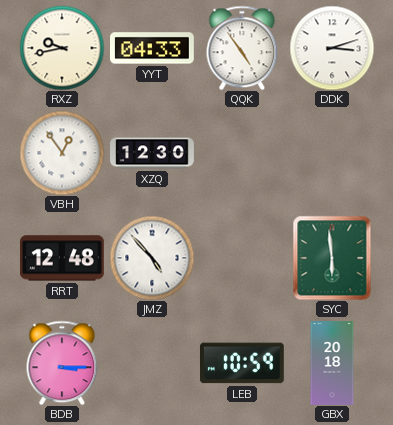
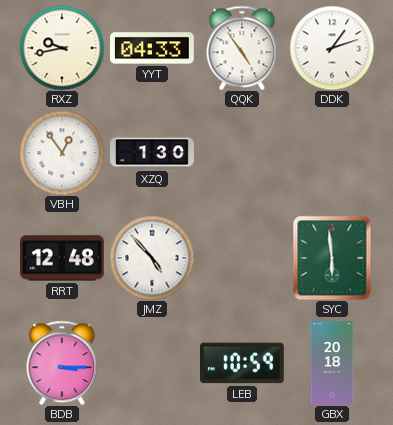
DDK: 3:12 -> 1:12
XZQ: 12:30 -> 1:30
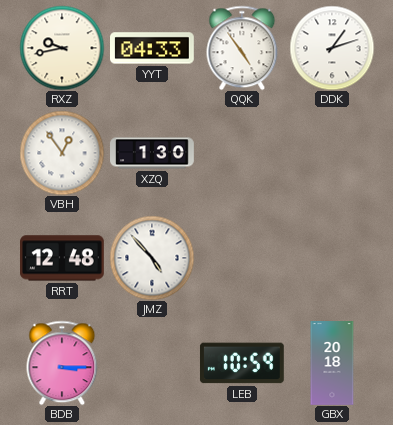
SYC: 5:59 -> none
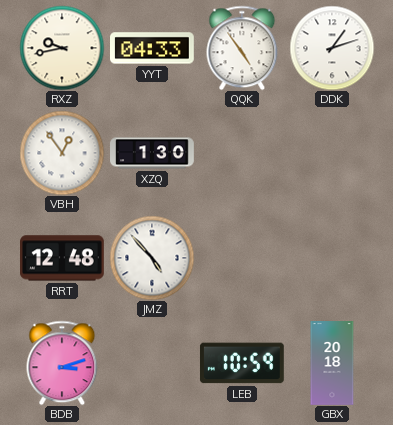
BDB: 3:15 -> 3:12
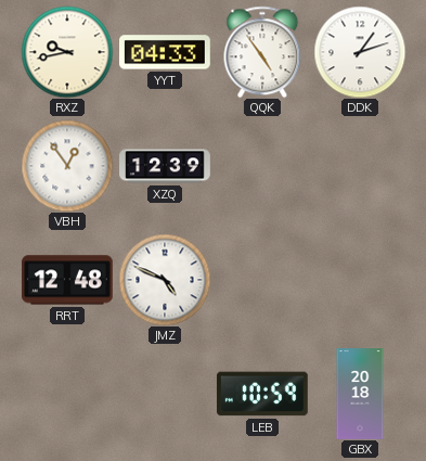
XZQ: 1:30 -> 12:39
JMZ: 4:53 -> 4:49
BDB: 3:12 -> none
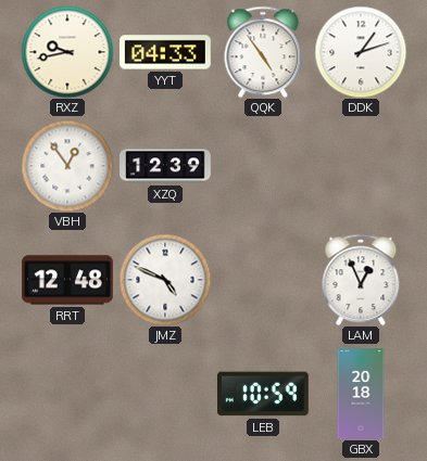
LAM: none -> 12:56
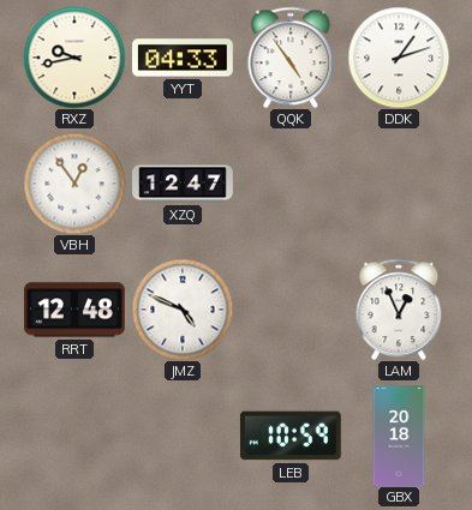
XZQ: 12:39 -> 12:47
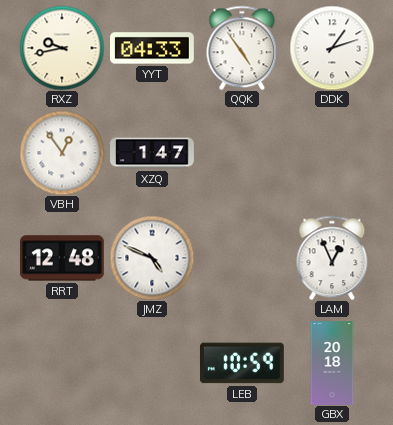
XZQ: 12:47 -> 1:47
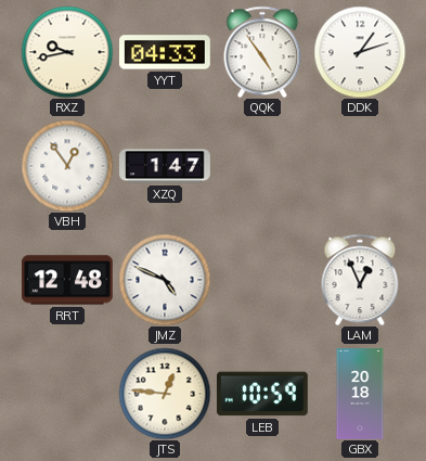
JTS: none -> 12:46
